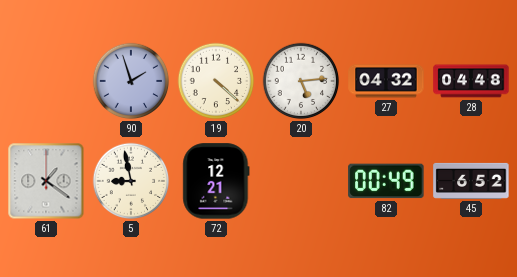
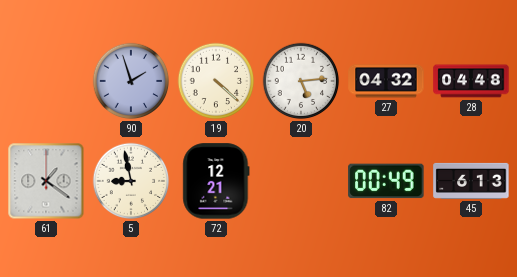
45: 6:52 -> 6:13
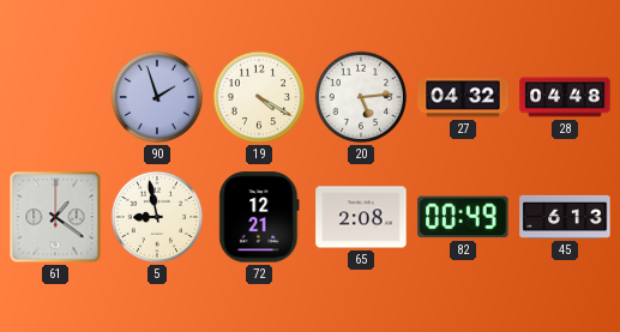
19: 4:22 -> 4:20
65: none -> 2:08
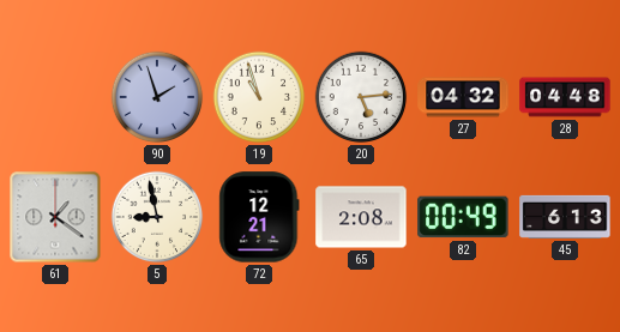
19: 4:20 -> 10:57
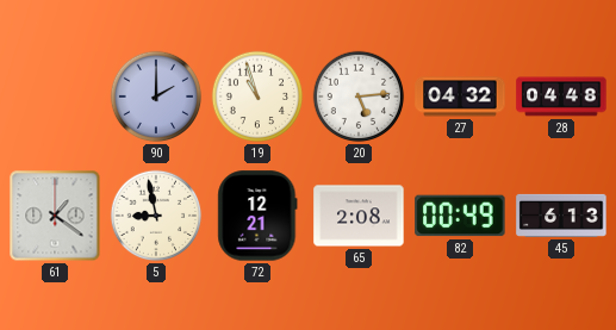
90: 1:57 -> 2:00
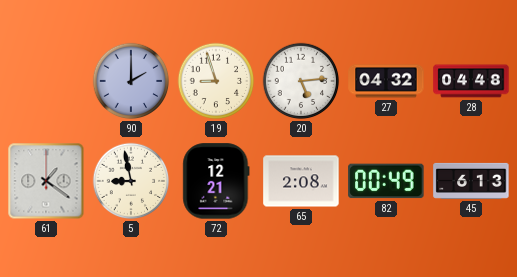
19: 10:57 -> 8:57
